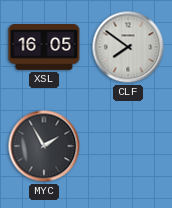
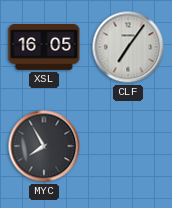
CLF: 7:51 -> 7:06
MYC: 1:55 -> 7:55
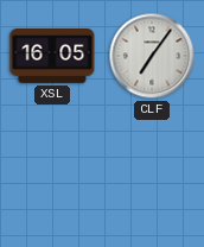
MYC: 7:55 -> none
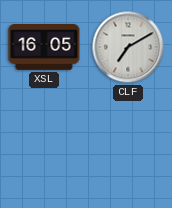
CLF: 7:06 -> 7:10
